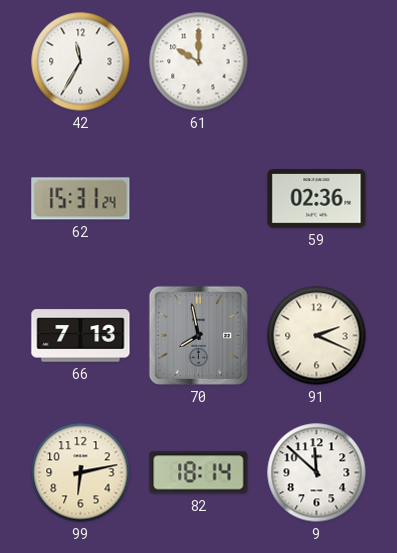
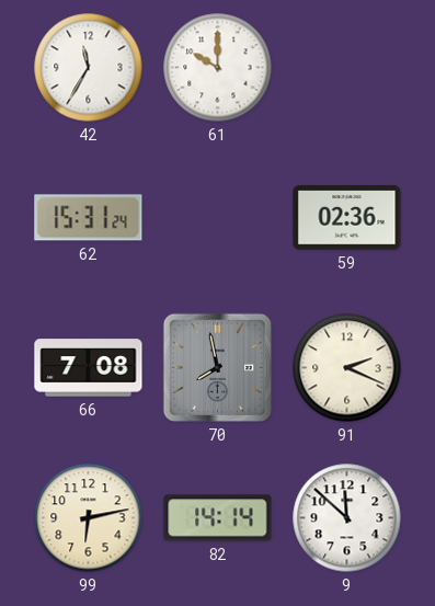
66: 7:13 -> 7:08
82: 18:14 -> 14:14
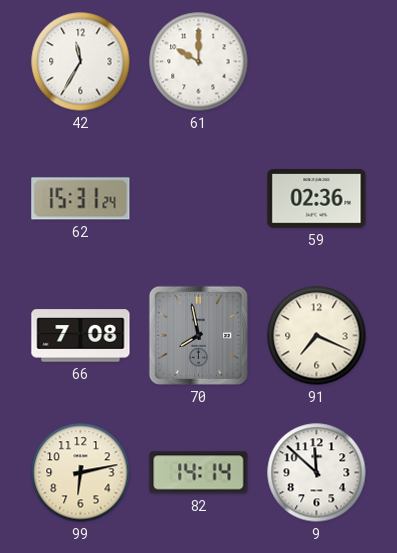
91: 2:19 -> 7:19
